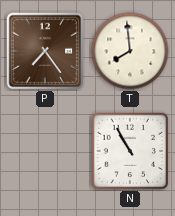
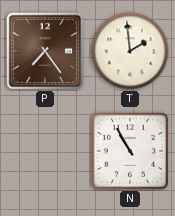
T: 7:59 -> 1:59
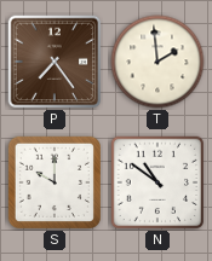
S: none -> 10:00
N: 10:55 -> 10:51
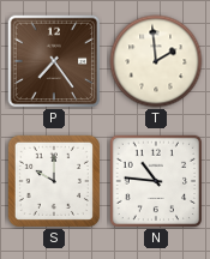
N: 10:51 -> 10:46
